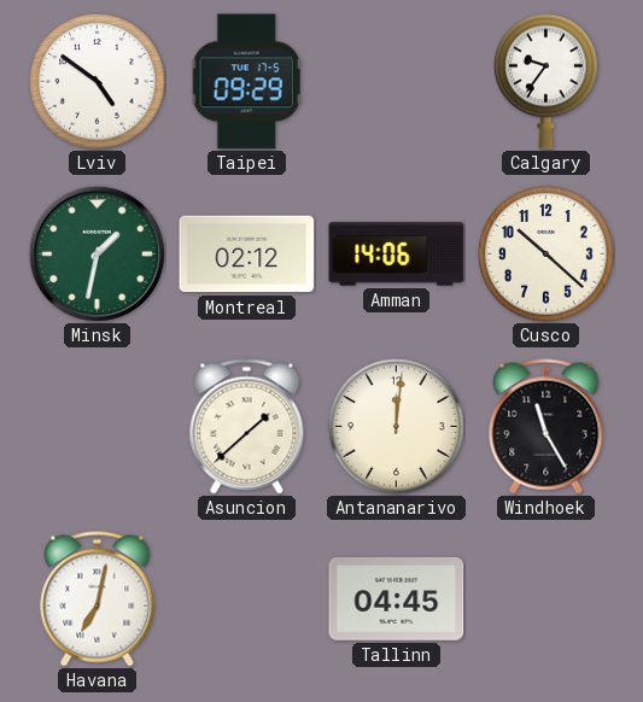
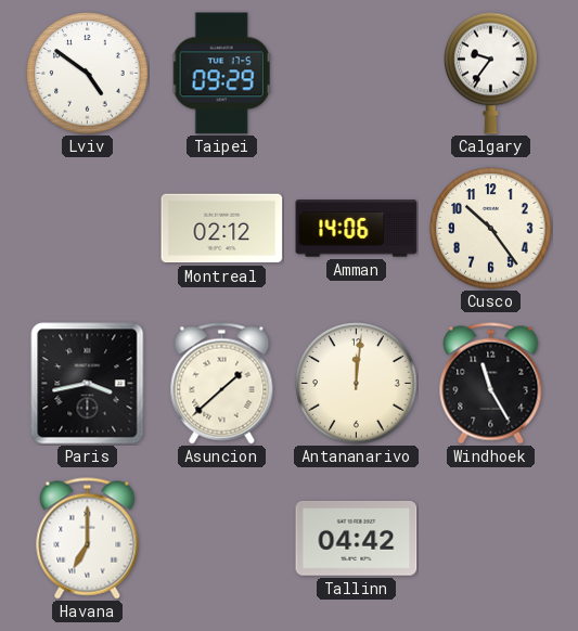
Minsk: 1:32 -> none
Cusco: 10:22 -> 10:24
Paris: none -> 3:43
Havana: 7:02 -> 7:00
Tallinn: 04:45 -> 04:42
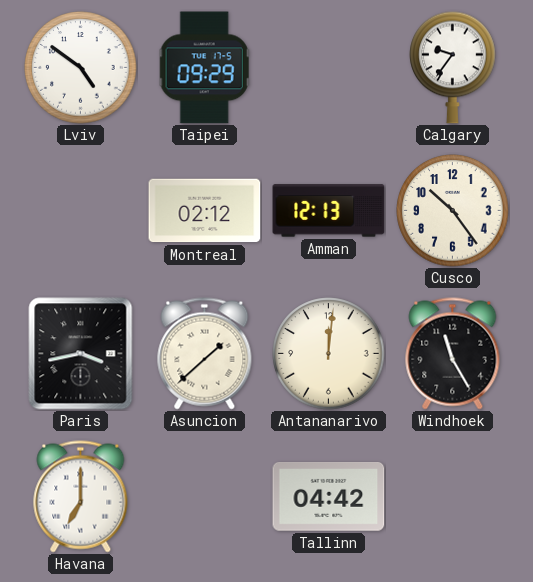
Amman: 14:06 -> 12:13
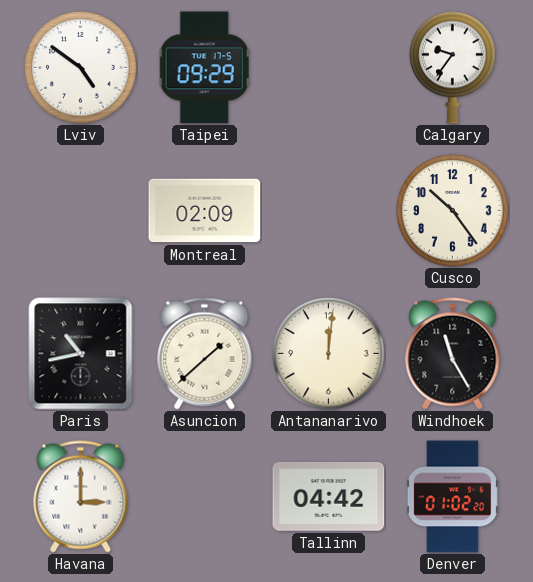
Montreal: 02:12 -> 02:09
Amman: 12:13 -> none
Paris: 3:43 -> 10:43
Havana: 7:00 -> 3:00
Denver: none -> 01:02
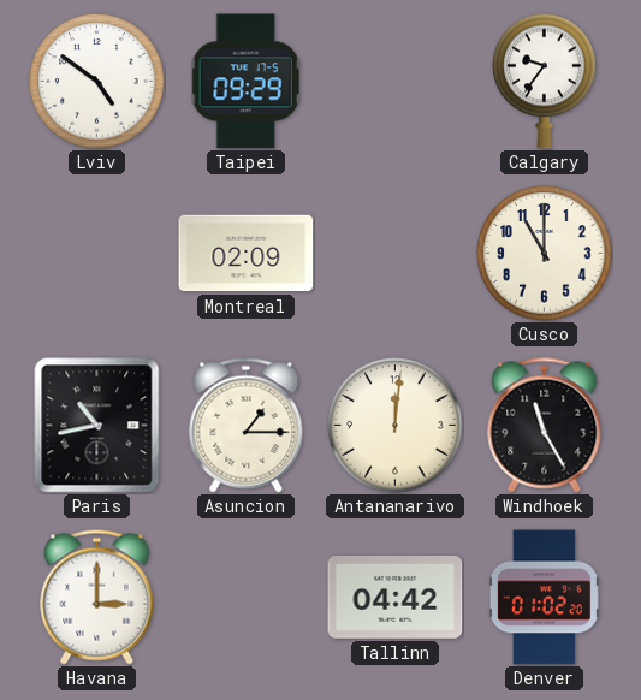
Cusco: 10:24 -> 11:00
Asuncion: 1:38 -> 1:15
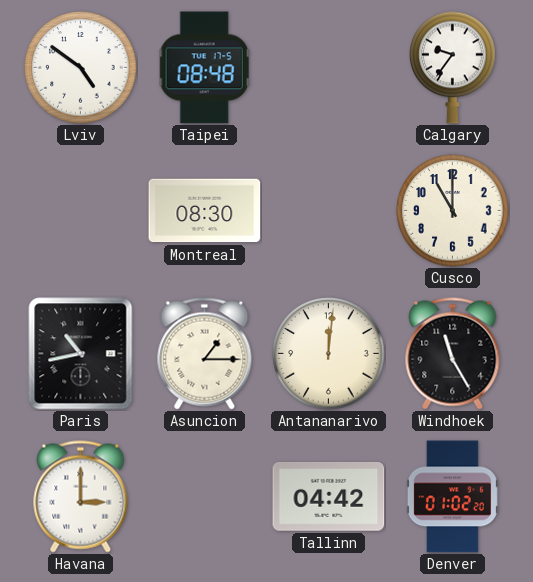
Taipei: 09:29 -> 08:48
Montreal: 02:09 -> 08:30
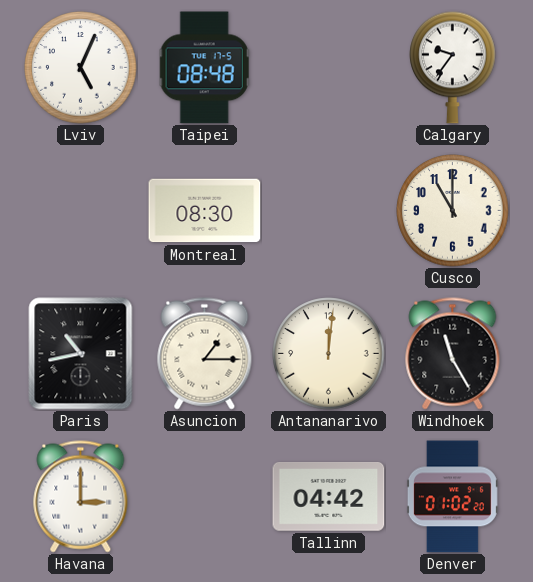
Lviv: 4:51 -> 5:04
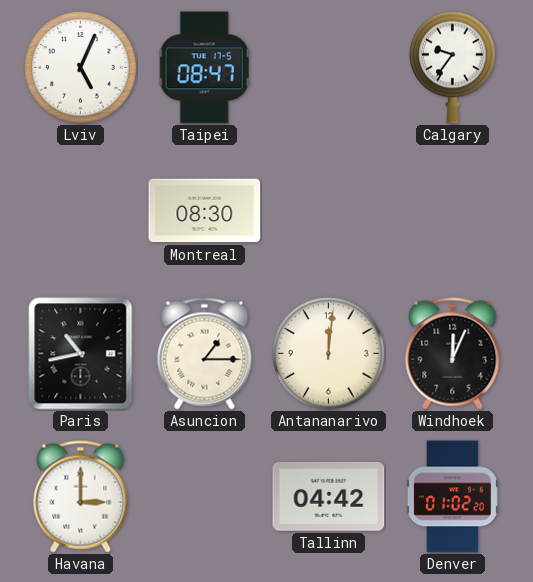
Taipei: 08:48 -> 08:47
Cusco: 11:00 -> none
Windhoek: 11:25 -> 12:04
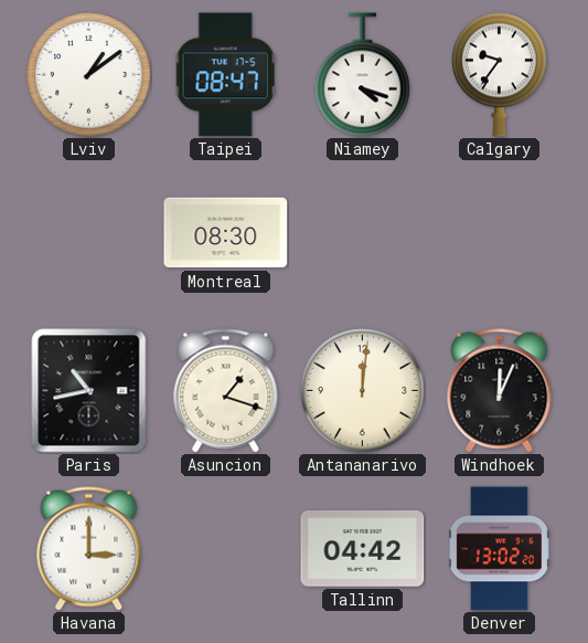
Lviv: 5:04 -> 1:09
Niamey: none -> 4:18
Asuncion: 1:15 -> 1:18
Denver: 01:02 -> 13:02
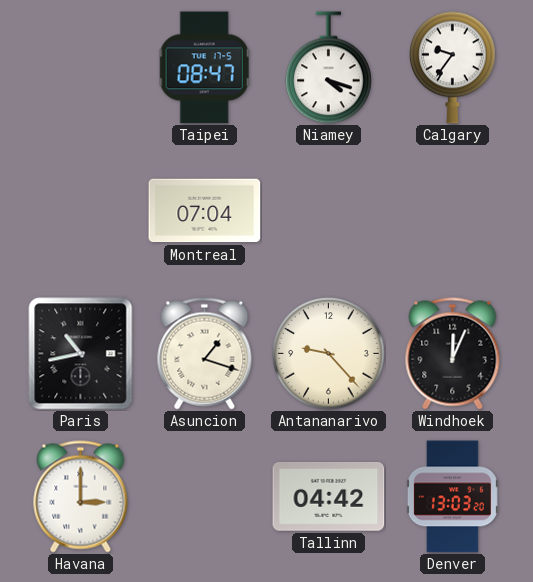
Lviv: 1:09 -> none
Montreal: 08:30 -> 07:04
Antananarivo: 12:01 -> 9:23
Denver: 13:02 -> 13:03
